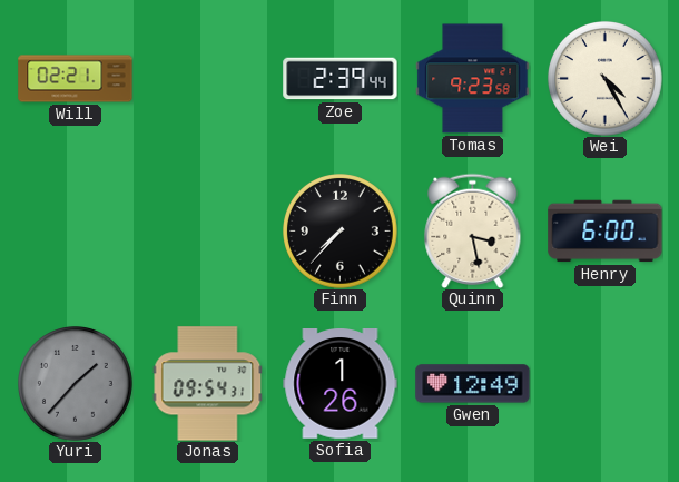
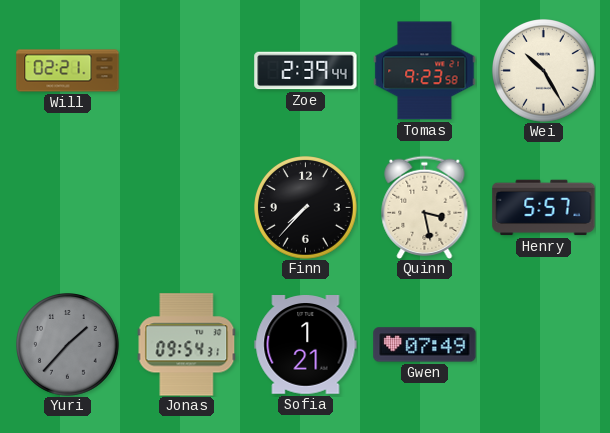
Wei: 4:25 -> 10:25
Henry: 6:00 -> 5:57
Sofia: 1:26 -> 1:21
Gwen: 12:49 -> 07:49
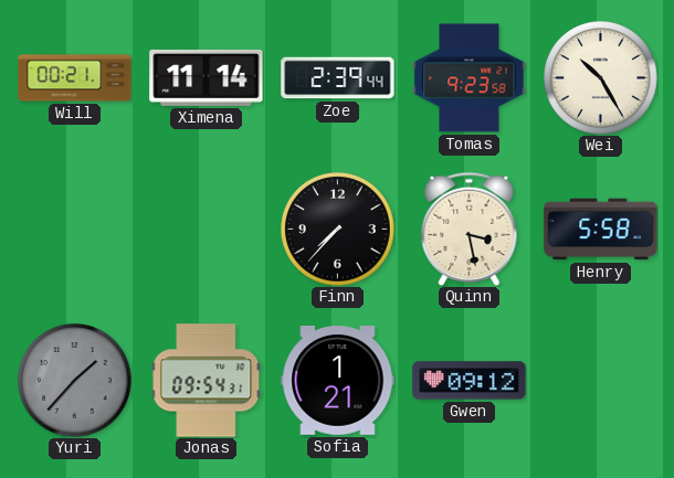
Will: 02:21 -> 00:21
Ximena: none -> 11:14
Henry: 5:57 -> 5:58
Gwen: 07:49 -> 09:12
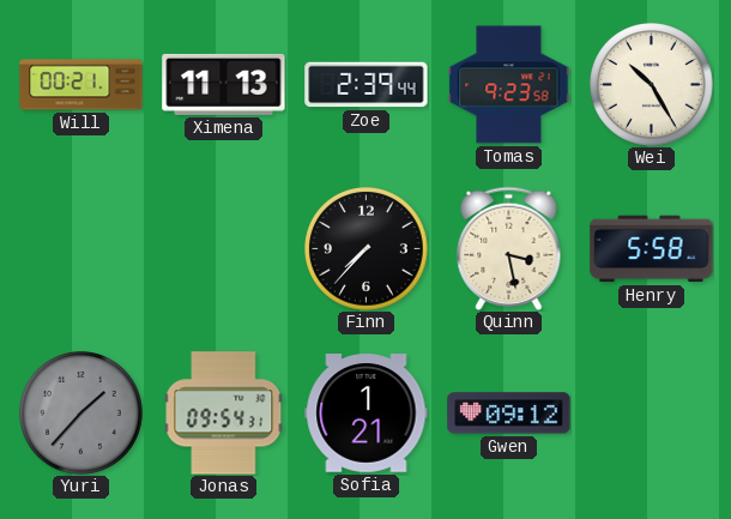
Ximena: 11:14 -> 11:13
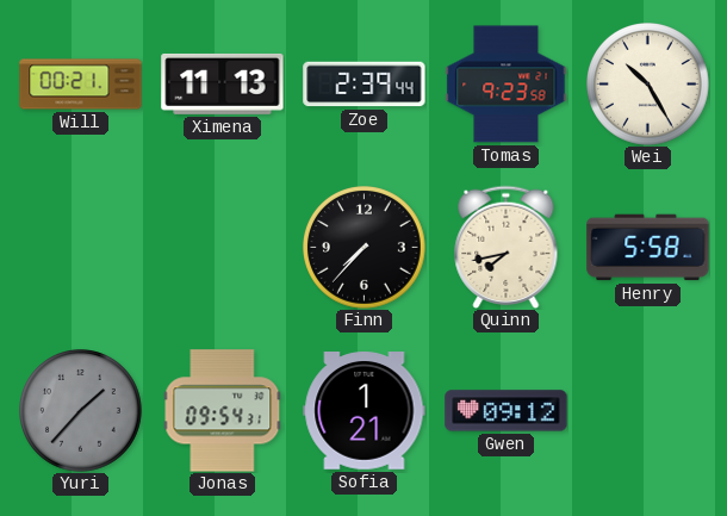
Quinn: 3:28 -> 7:43
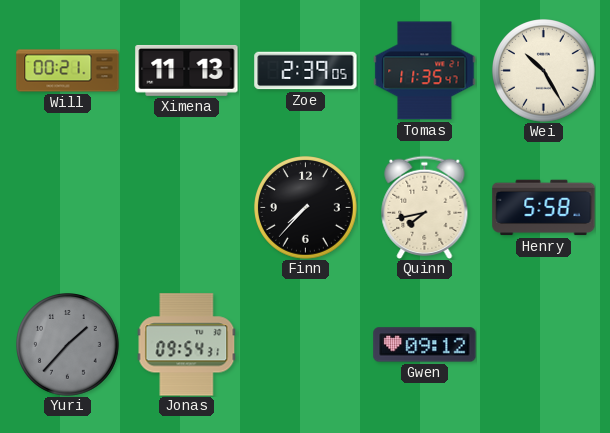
Zoe: 2:39:44 -> 2:39:05
Tomas: 9:23 -> 11:35
Sofia: 1:21 -> none
